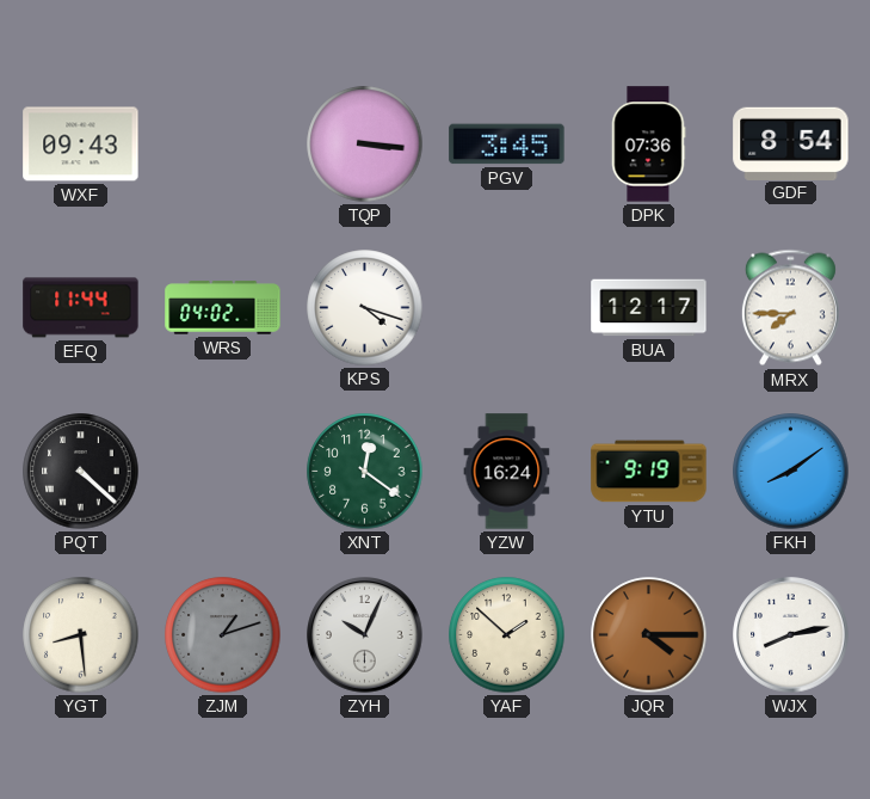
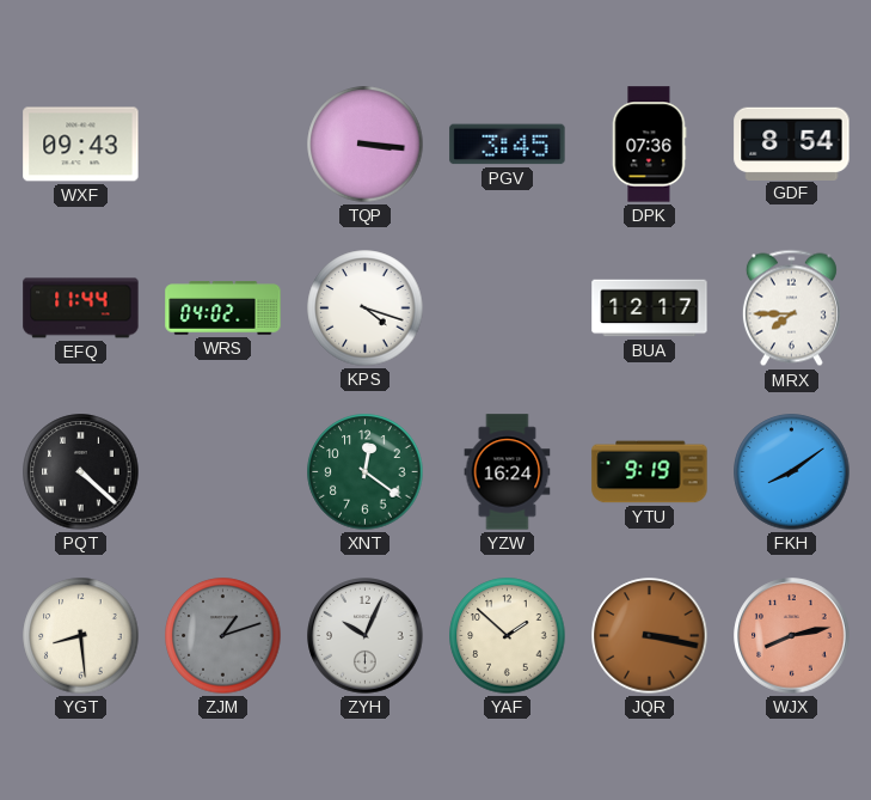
JQR: 4:15 -> 3:17
WJX dial: white -> salmon
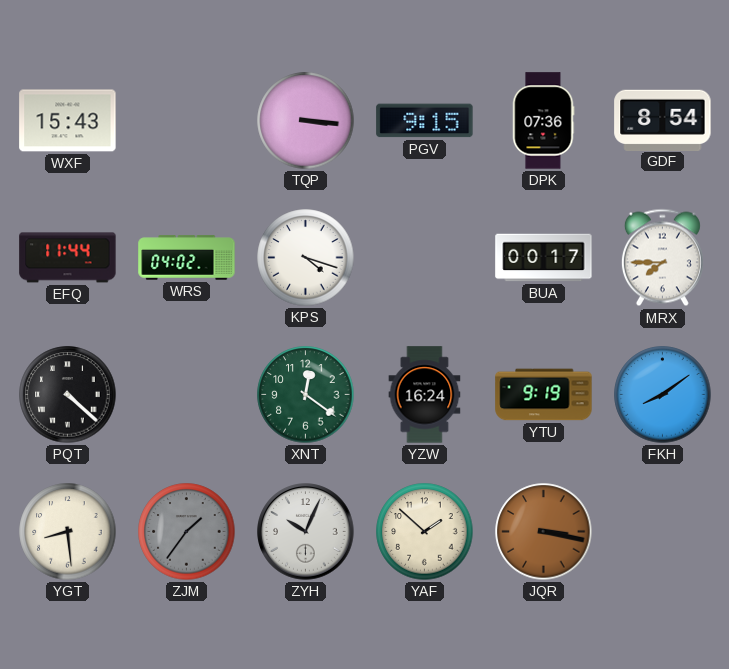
WXF: 09:43 -> 15:43
PGV: 3:45 -> 9:15
BUA: 12:17 -> 00:17
ZJM: 1:12 -> 1:36
WJX: 8:13 -> none
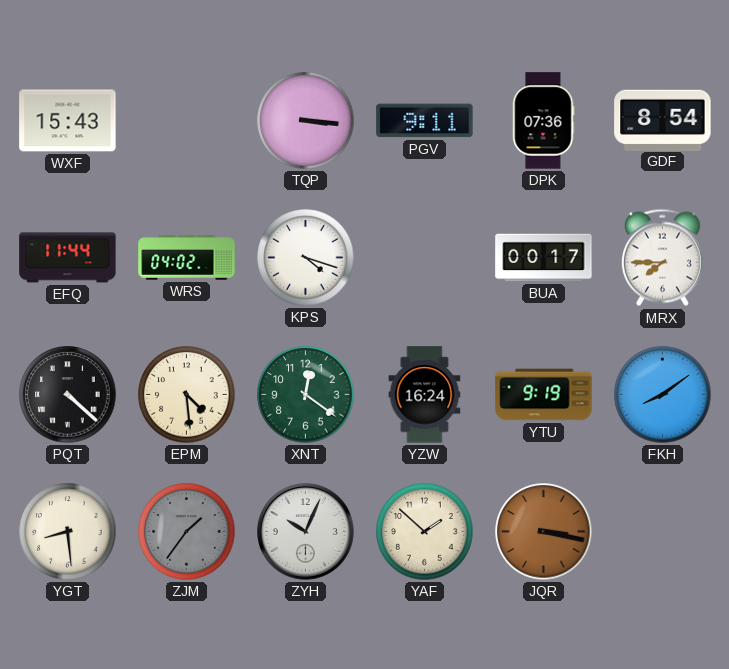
PGV: 9:15 -> 9:11
EPM: none -> 4:29
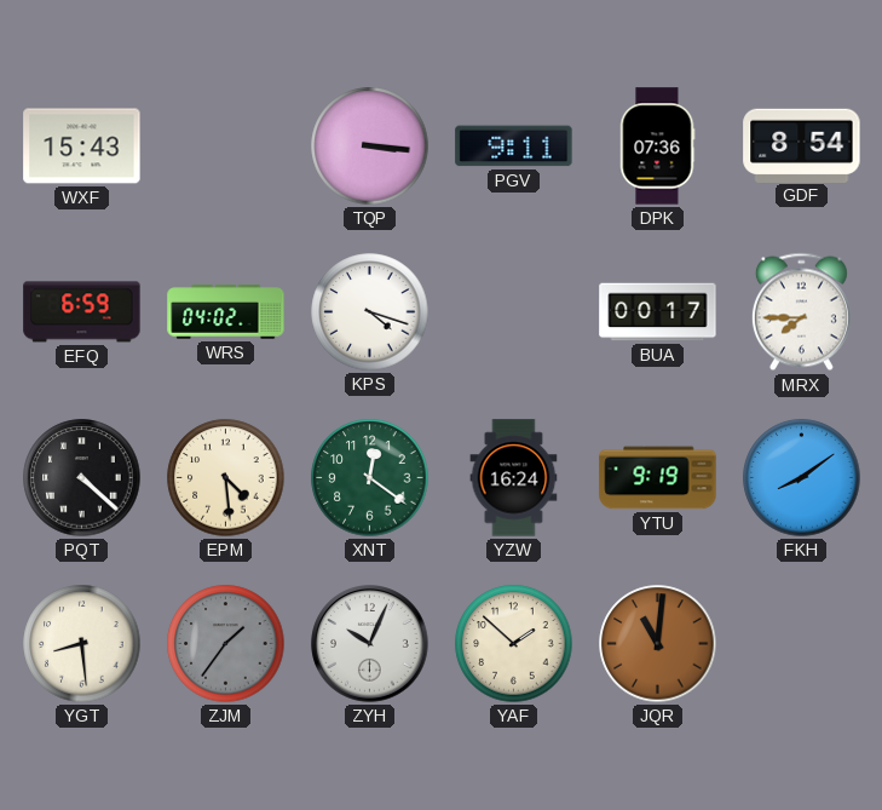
EFQ: 11:44 -> 6:59
JQR: 3:17 -> 11:01
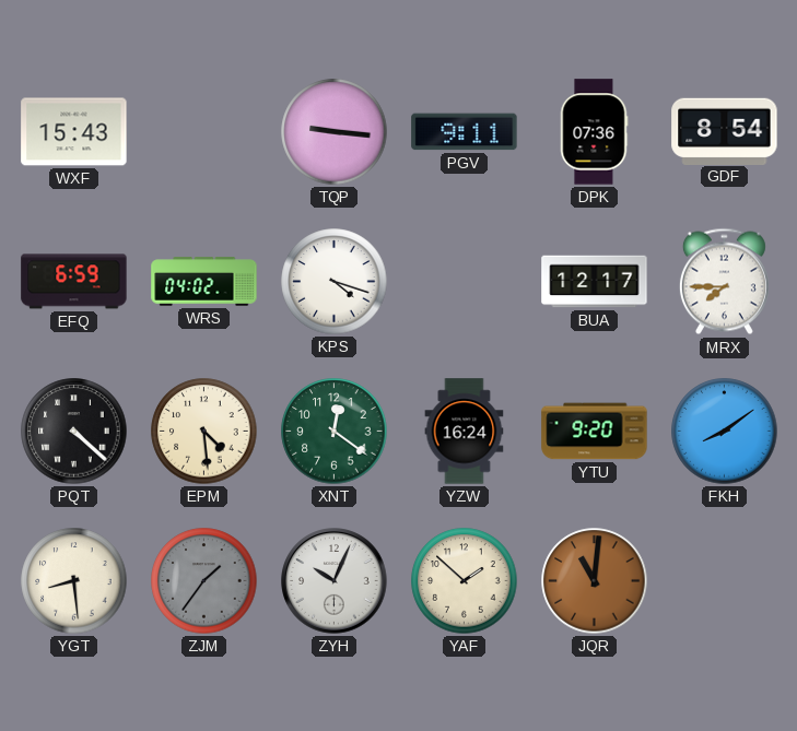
TQP: 3:16 -> 9:16
BUA: 00:17 -> 12:17
YTU: 9:19 -> 9:20
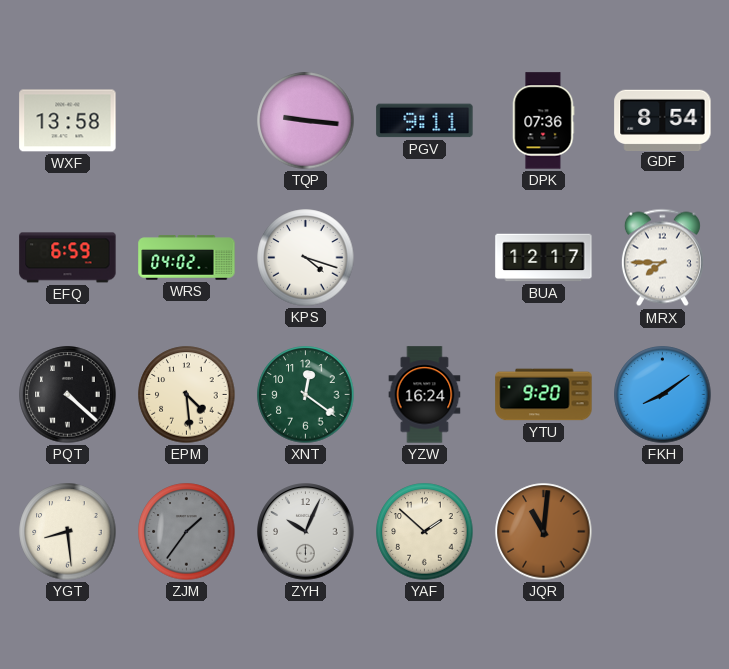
WXF: 15:43 -> 13:58
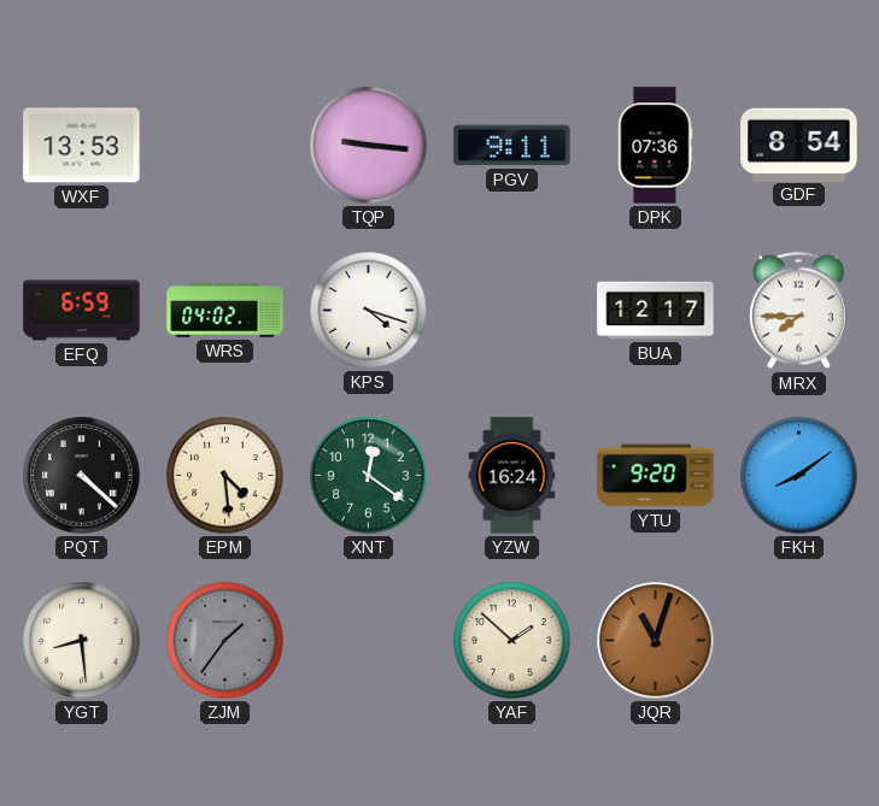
WXF: 13:58 -> 13:53
ZYH: 10:04 -> none
JQR: 11:01 -> 11:03
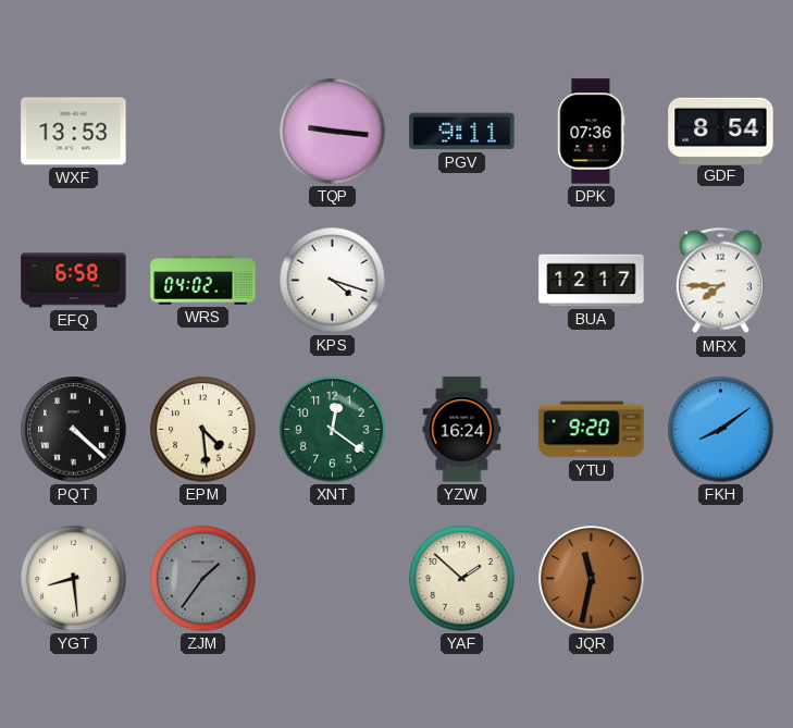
EFQ: 6:59 -> 6:58
JQR: 11:03 -> 11:32
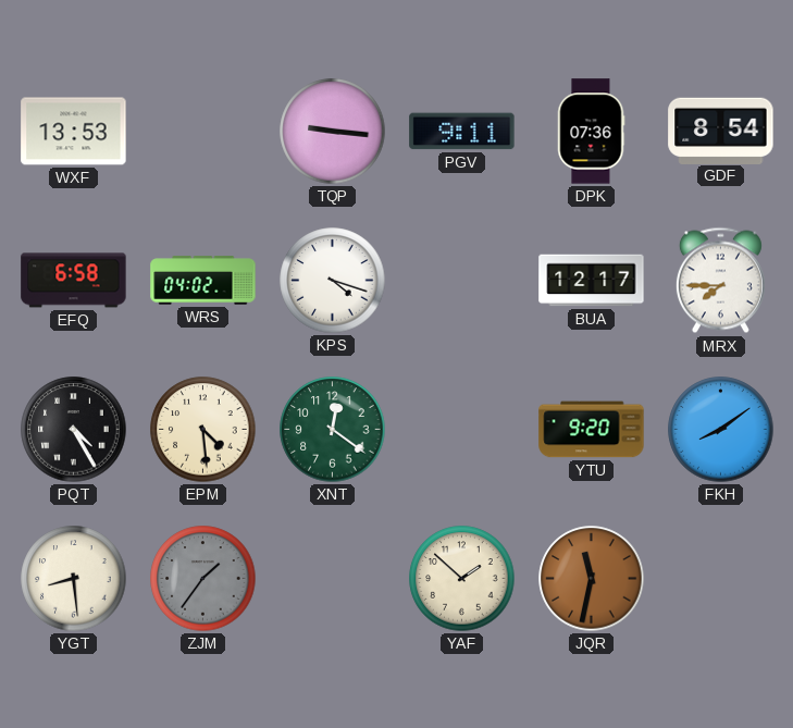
PQT: 4:22 -> 4:25
YZW: 16:24 -> none
